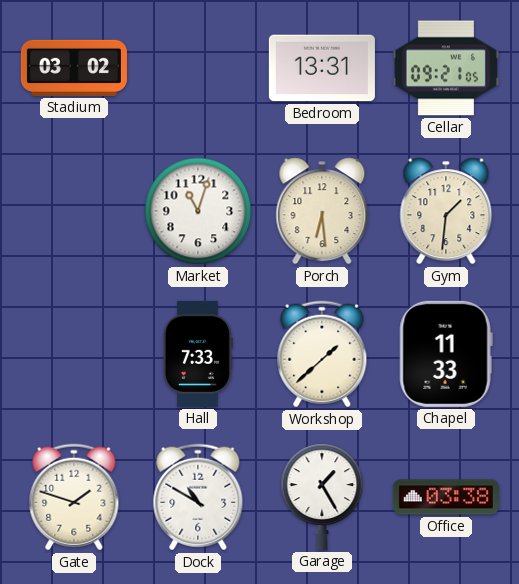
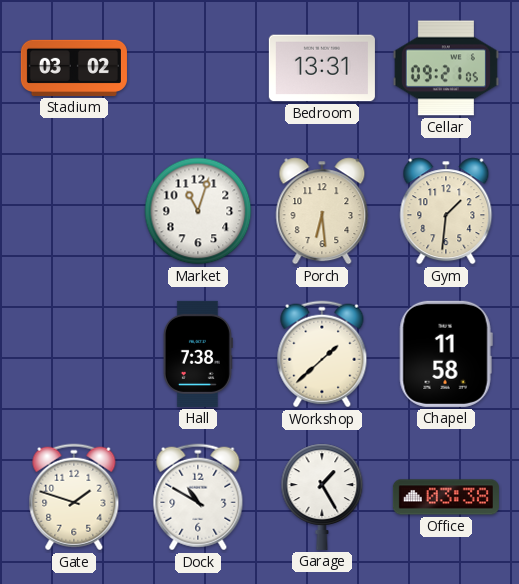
Hall: 7:33 -> 7:38
Chapel: 11:33 -> 11:58
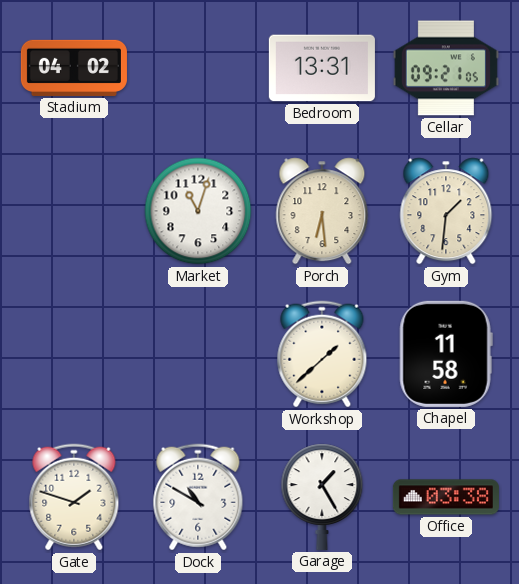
Stadium: 03:02 -> 04:02
Hall: 7:38 -> none
